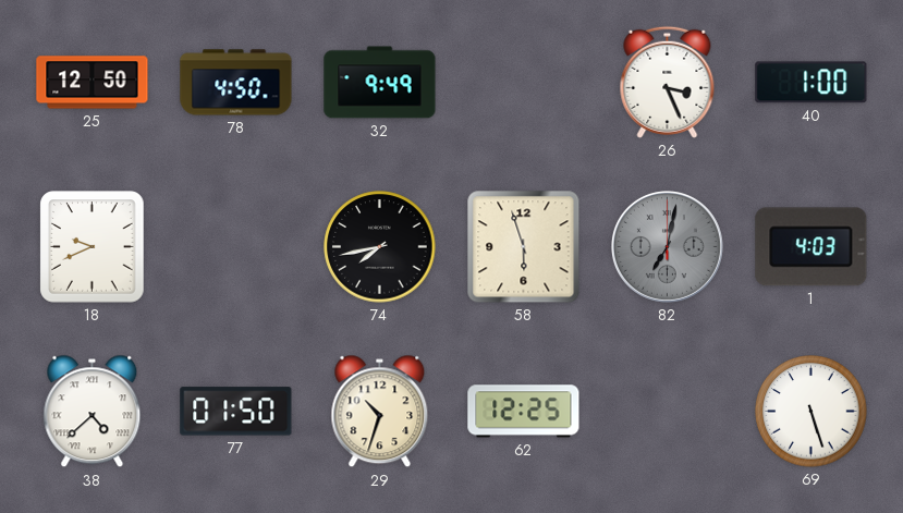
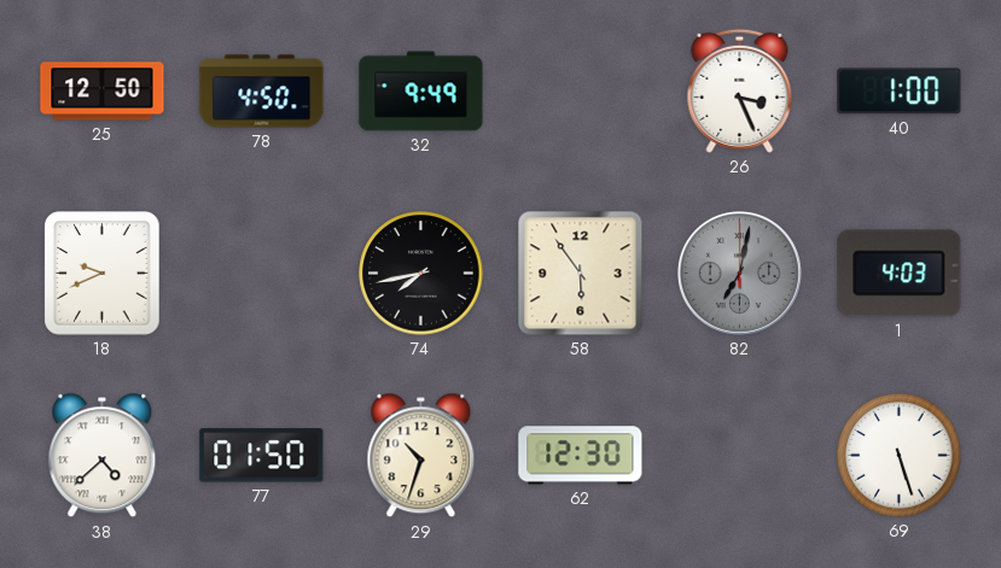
58: 5:57 -> 5:54
62: 12:25 -> 12:30
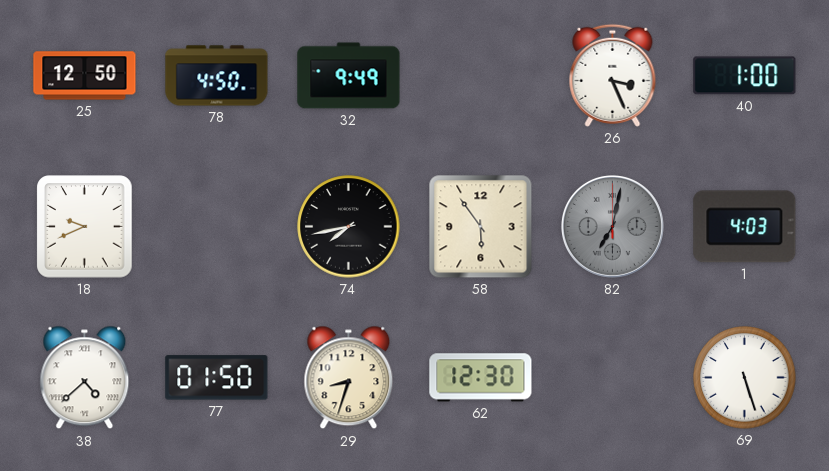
29: 10:33 -> 8:33
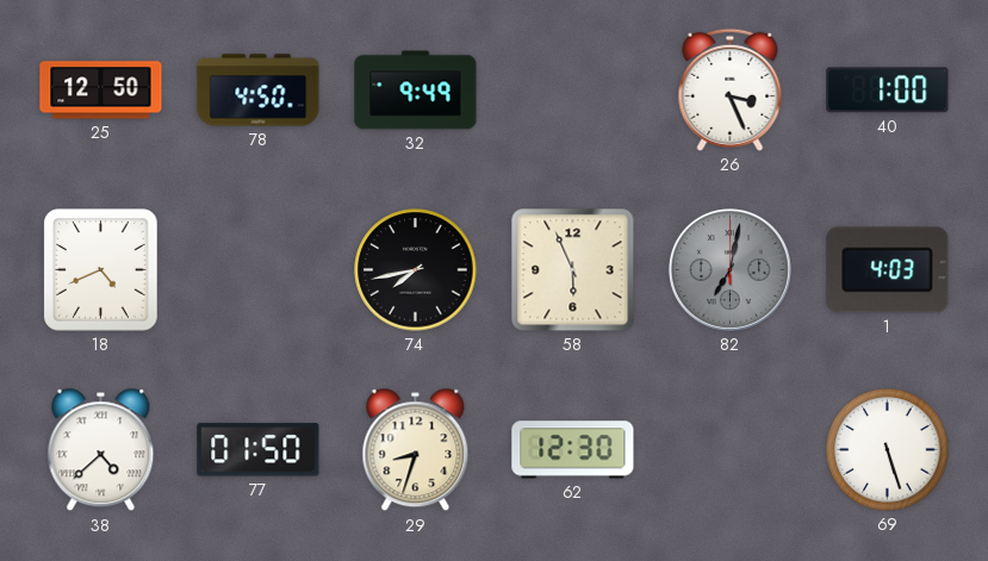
18: 9:41 -> 4:41
58: 5:54 -> 5:56
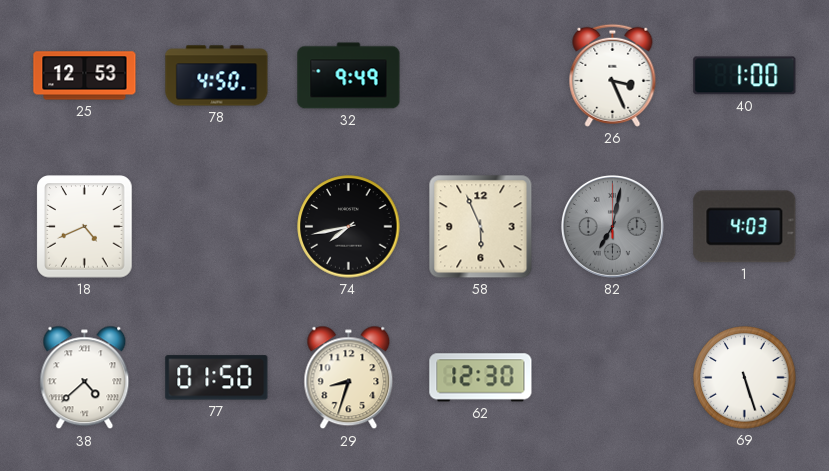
25: 12:50 -> 12:53
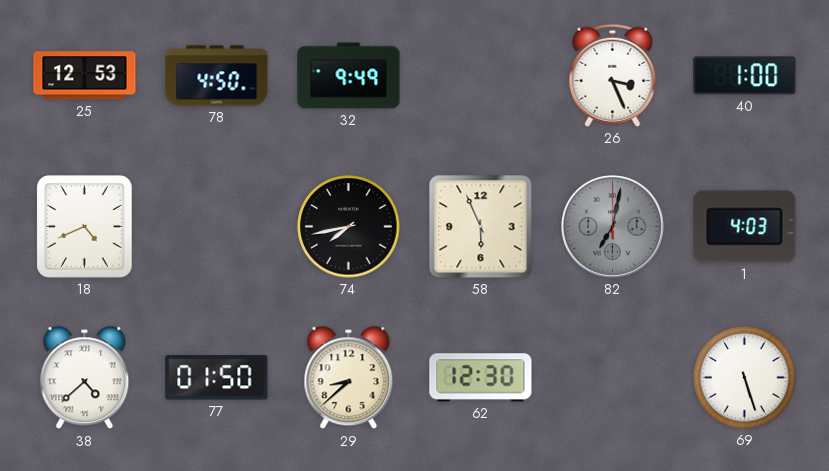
29: 8:33 -> 8:38
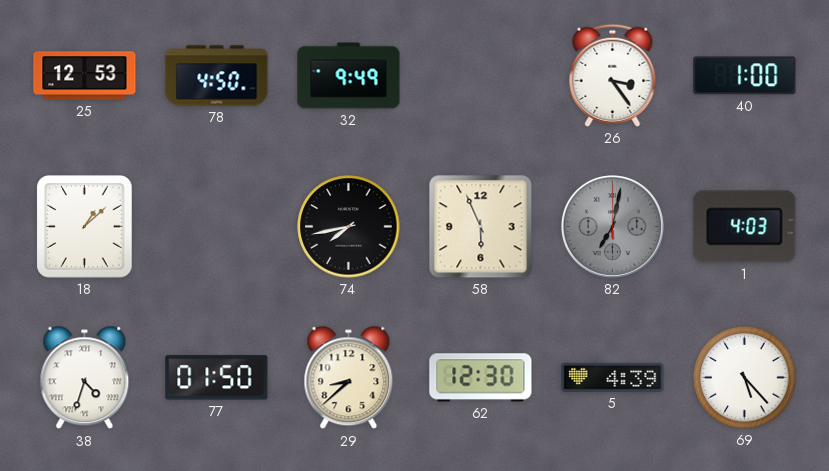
26: 3:26 -> 3:24
18: 4:41 -> 1:08
38: 4:38 -> 4:33
5: none -> 4:39
69: 5:27 -> 5:23
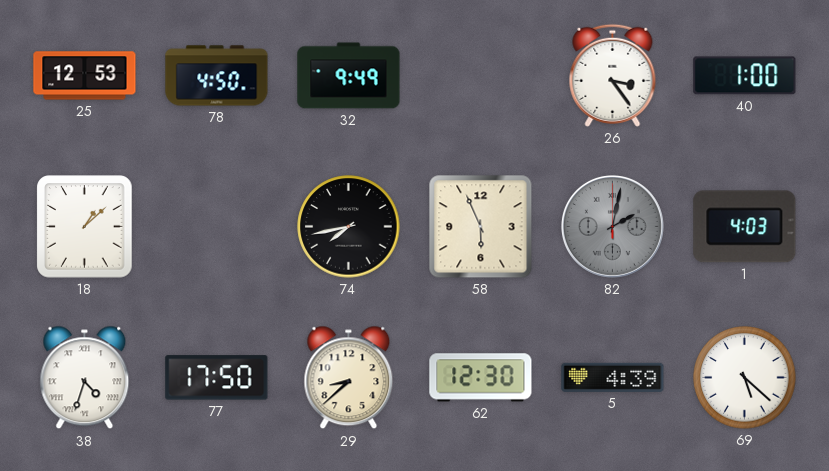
82: 7:02 -> 2:02
77: 01:50 -> 17:50
69: 5:23 -> 5:22
